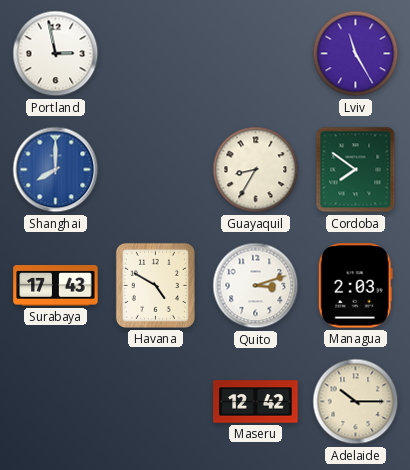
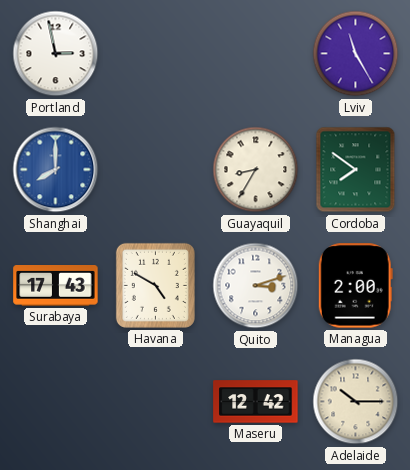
Managua: 2:03 -> 2:00
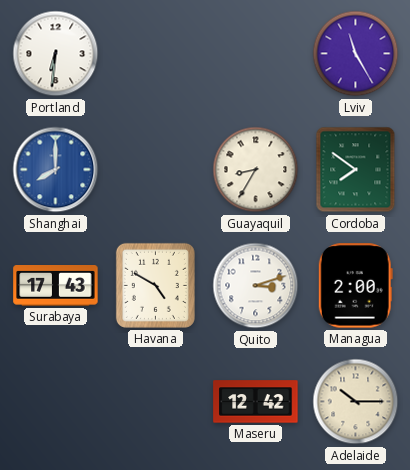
Portland: 2:58 -> 6:31
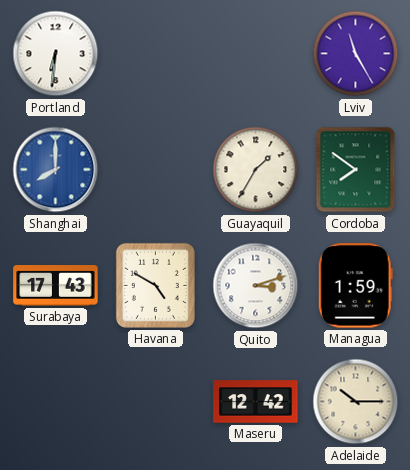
Guayaquil: 8:35 -> 1:35
Managua: 2:00 -> 1:59
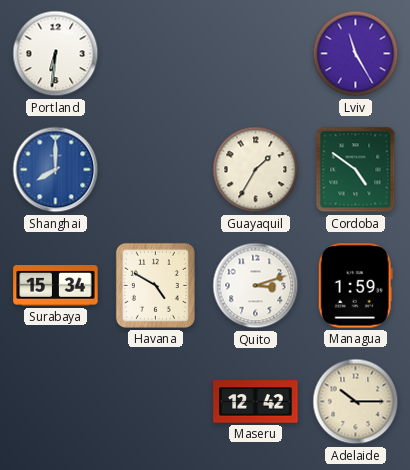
Cordoba: 7:51 -> 4:51
Surabaya: 17:43 -> 15:34
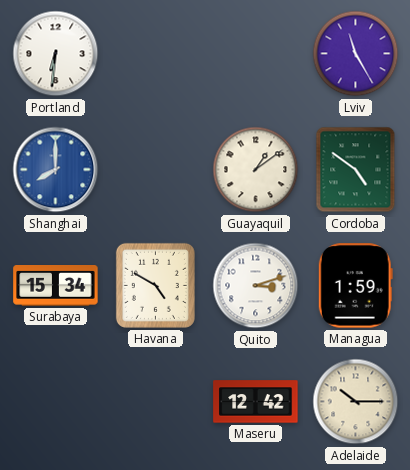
Guayaquil: 1:35 -> 1:09
